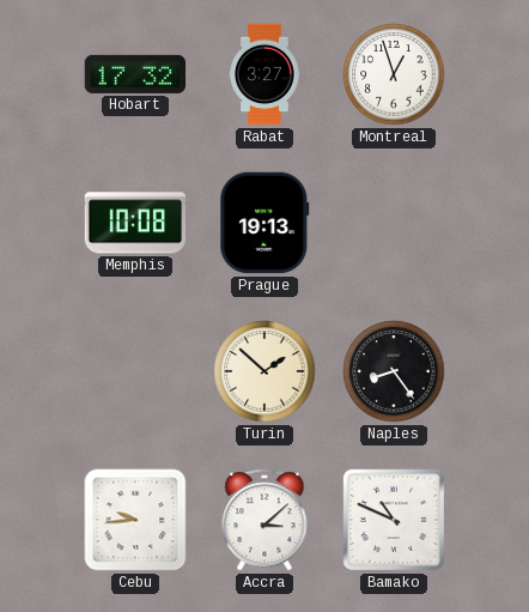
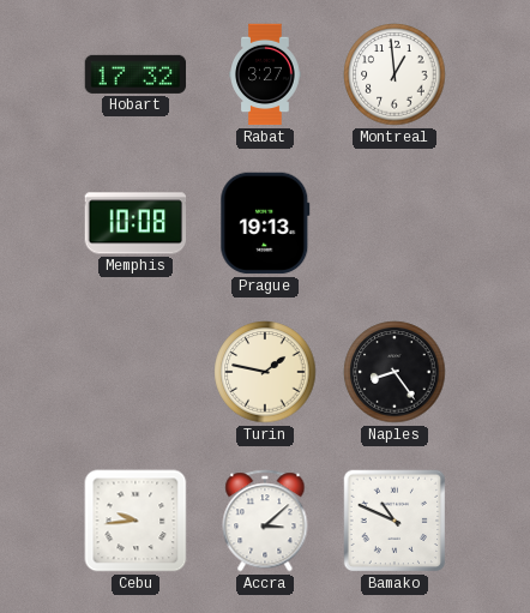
Montreal: 12:57 -> 12:59
Turin: 1:52 -> 1:47
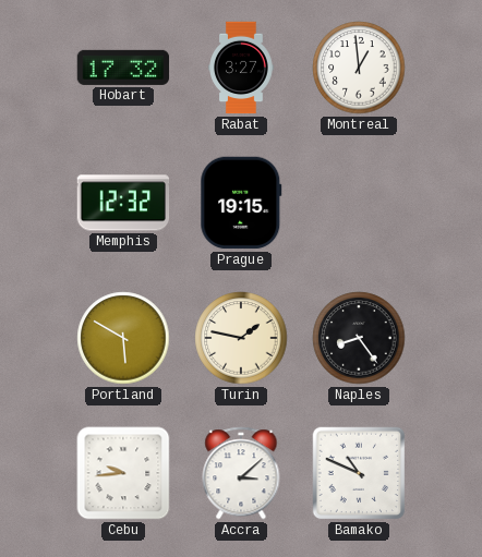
Memphis: 10:08 -> 12:32
Prague: 19:13 -> 19:15
Portland: none -> 5:50
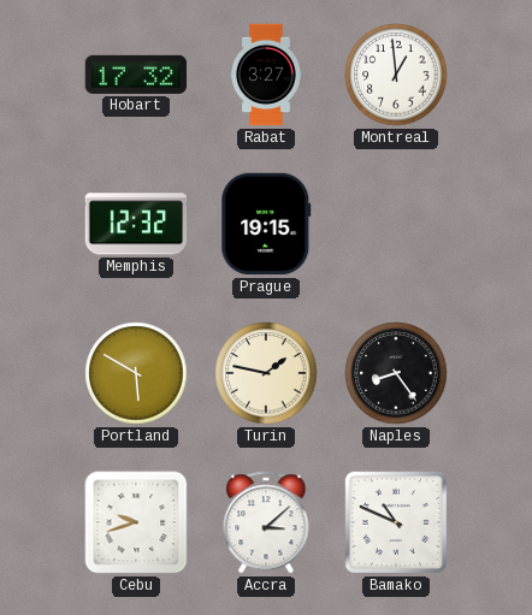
Cebu: 9:44 -> 9:42
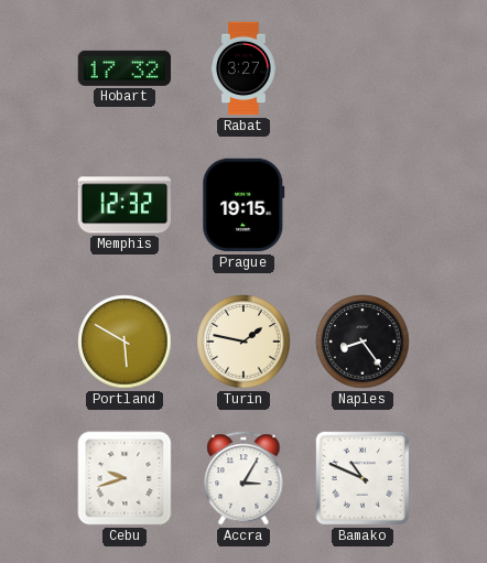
Montreal: 12:59 -> none
Accra: 3:08 -> 3:05
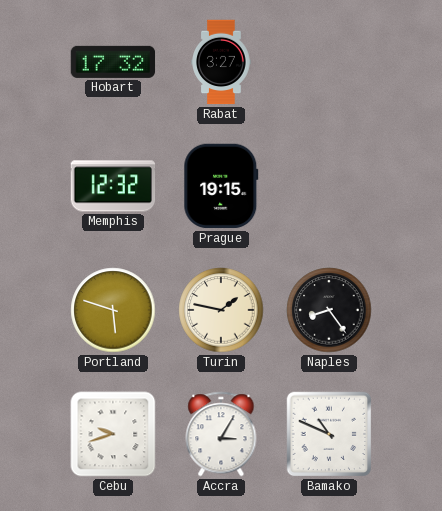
Portland: 5:50 -> 5:48
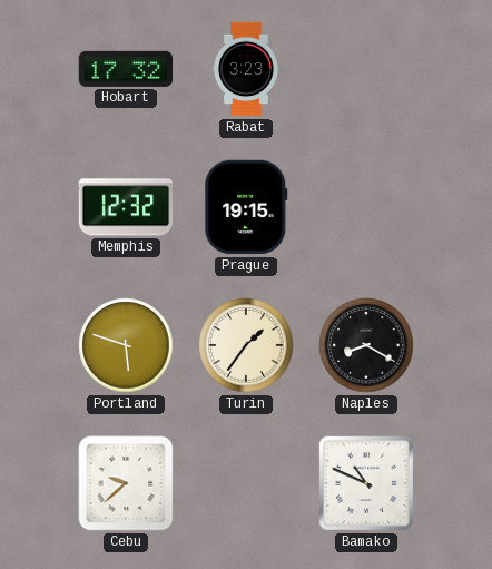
Rabat: 3:27 -> 3:23
Turin: 1:47 -> 1:36
Naples: 8:24 -> 8:20
Cebu: 9:42 -> 9:38
Accra: 3:05 -> none
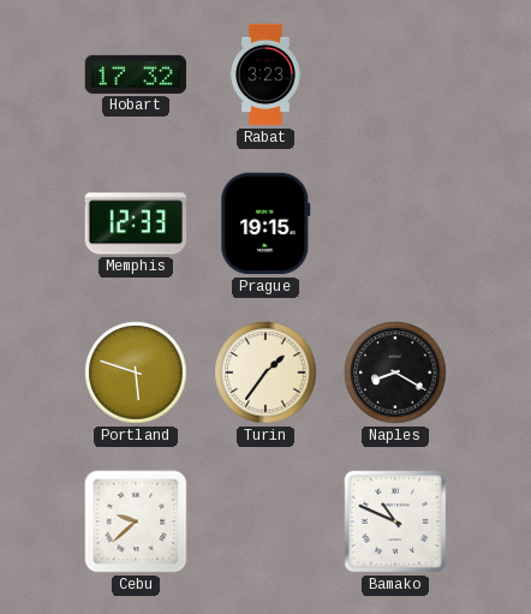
Memphis: 12:32 -> 12:33
